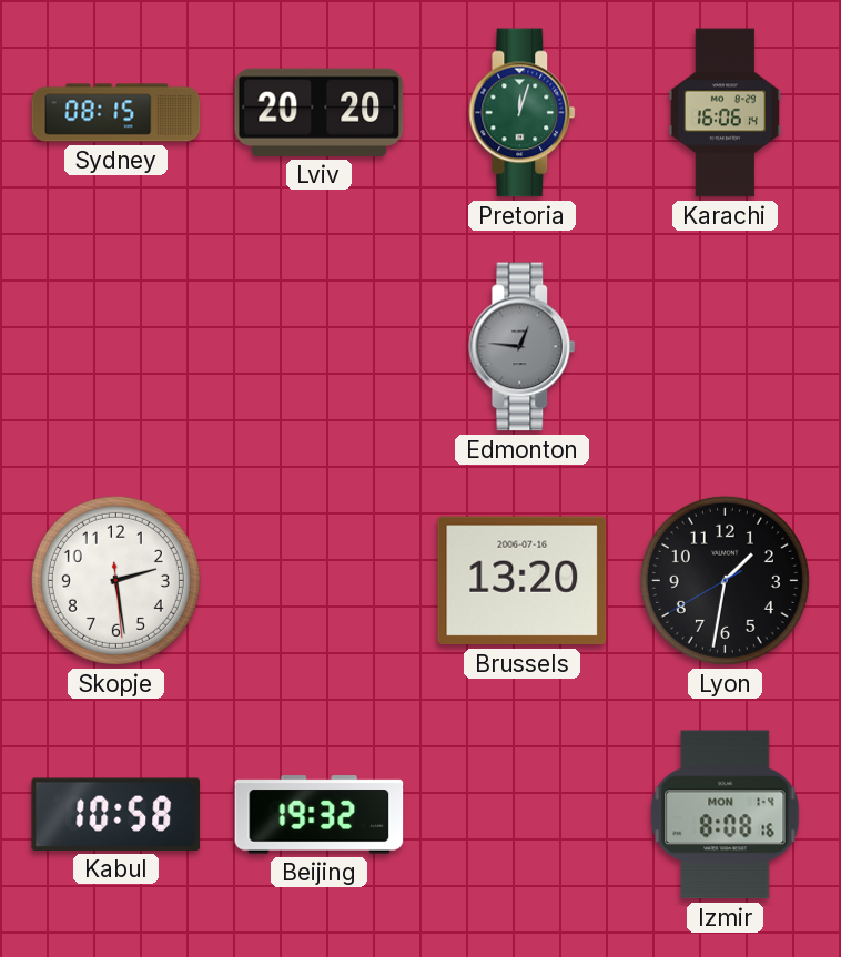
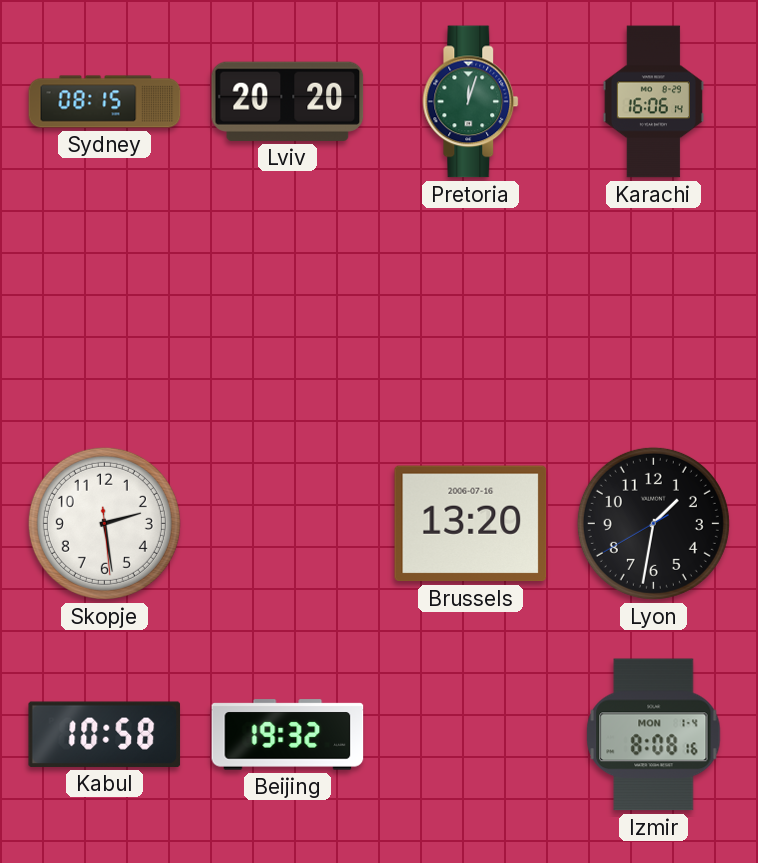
Edmonton: 12:46 -> none
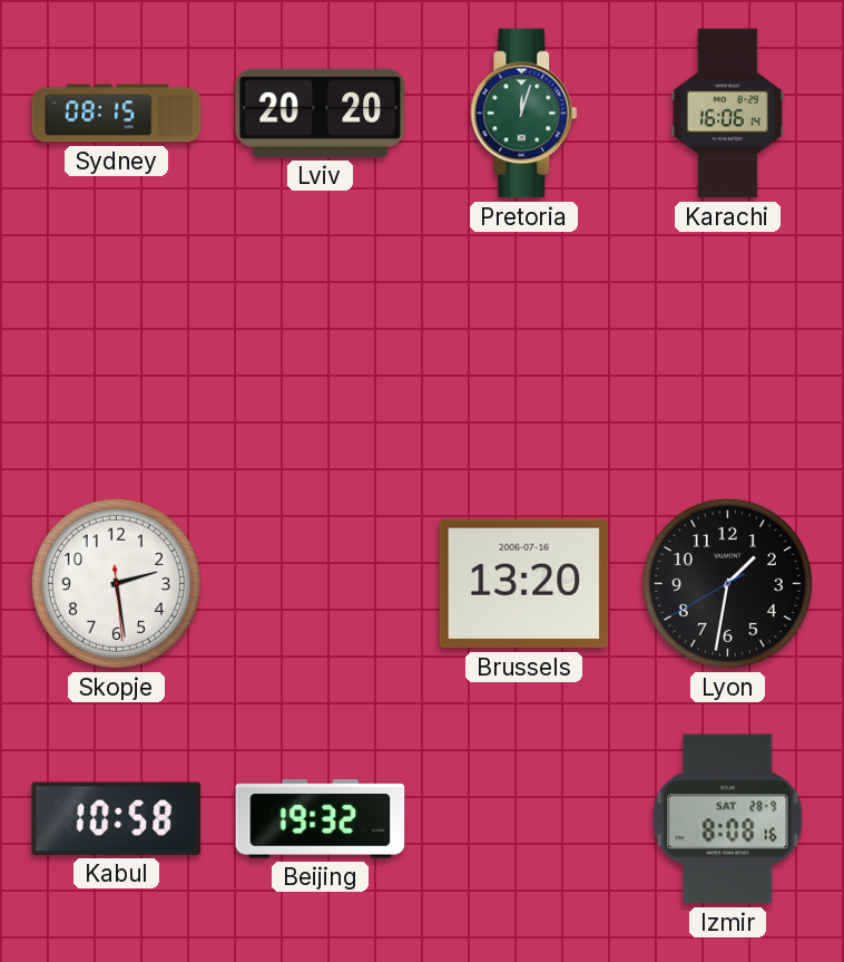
Izmir date: MON 1-4 -> SAT 28-9
